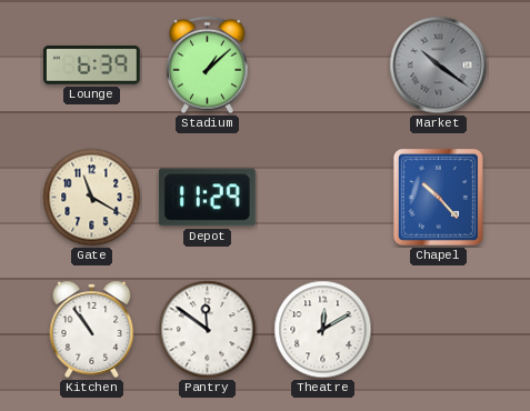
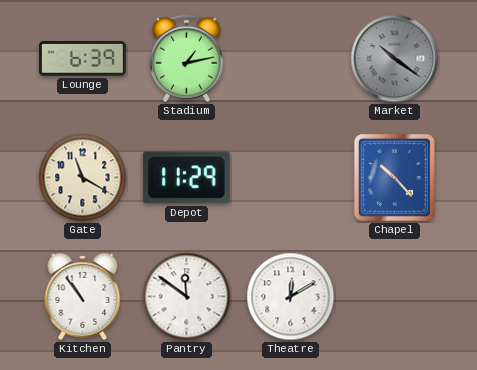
Stadium: 1:08 -> 1:13
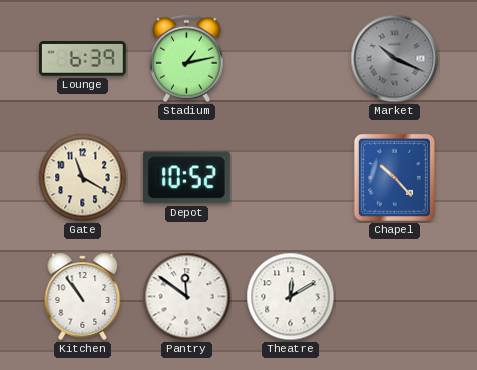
Market: 10:21 -> 10:19
Depot: 11:29 -> 10:52
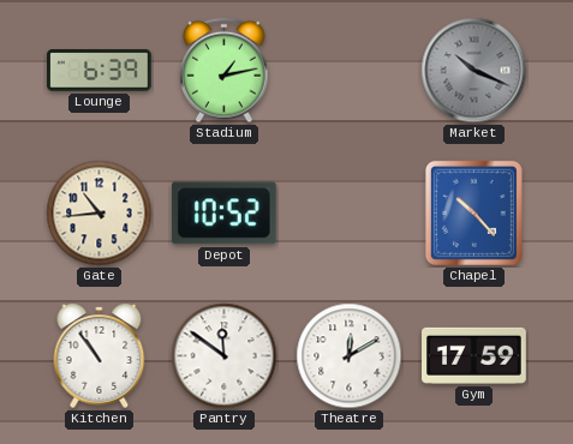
Gate: 11:20 -> 10:44
Gym: none -> 17:59
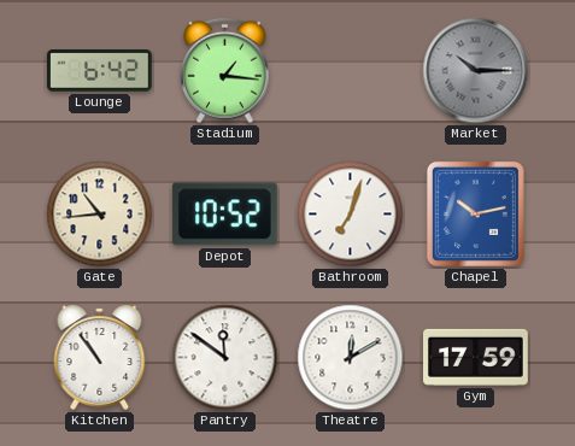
Lounge: 6:39 -> 6:42
Stadium: 1:13 -> 1:16
Market: 10:19 -> 10:15
Bathroom: none -> 7:03
Chapel: 10:23 -> 10:13
